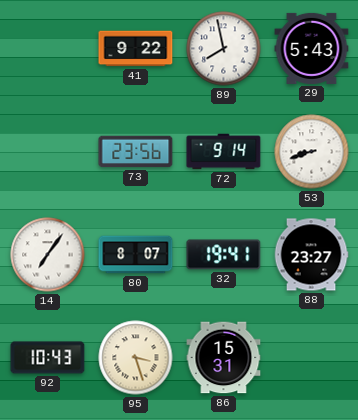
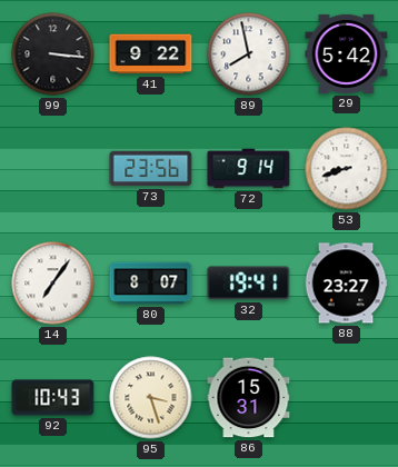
99: none -> 3:16
29: 5:43 -> 5:42
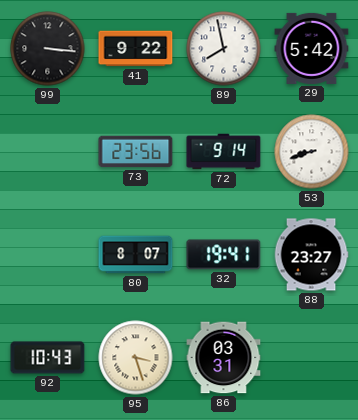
14: 7:06 -> none
86: 15:31 -> 03:31
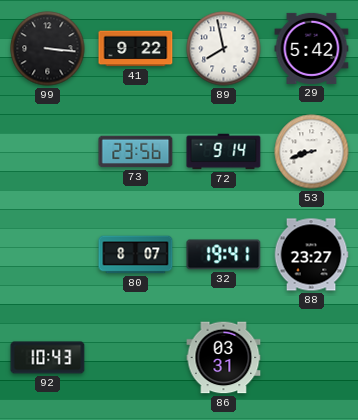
95: 3:27 -> none
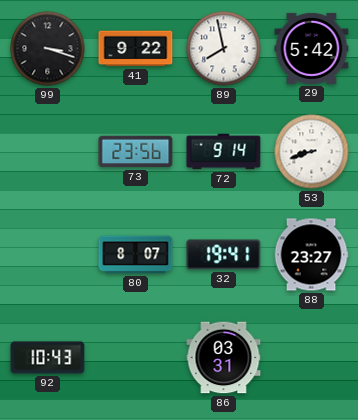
99: 3:16 -> 3:18
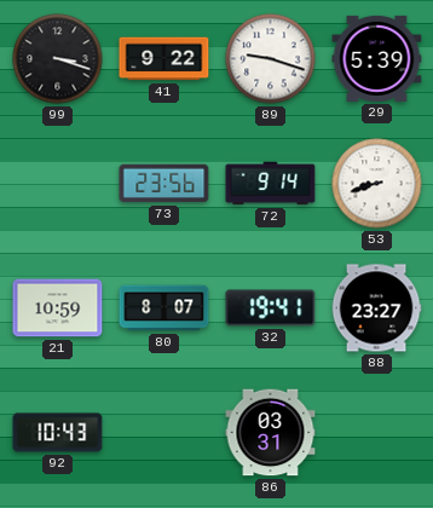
89: 7:58 -> 9:18
29: 5:42 -> 5:39
21: none -> 10:59
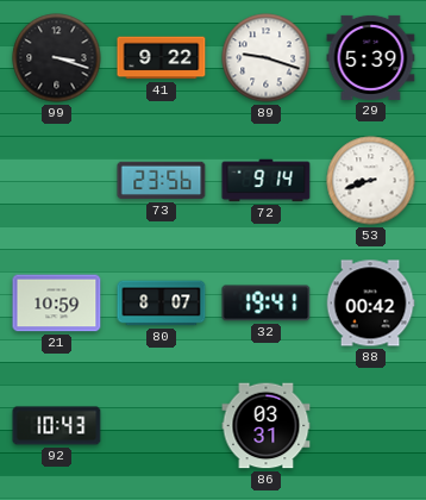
88: 23:27 -> 00:42
